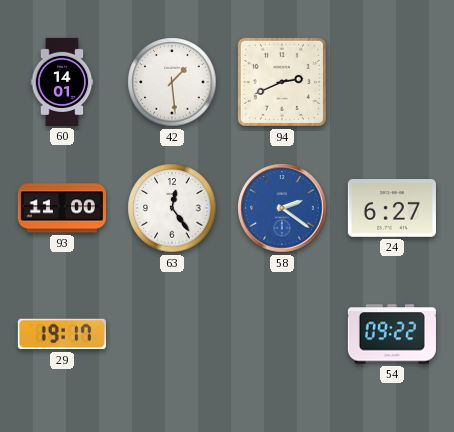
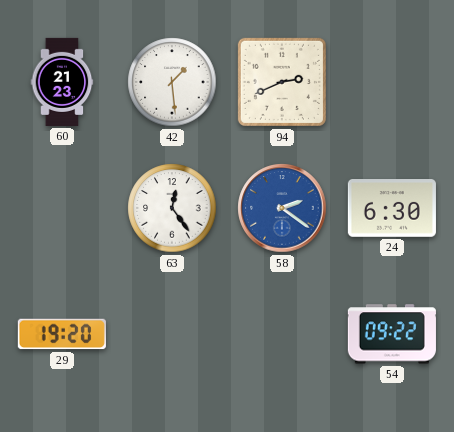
60: 14:01 -> 21:23
93: 11:00 -> none
24: 6:27 -> 6:30
29: 19:17 -> 19:20
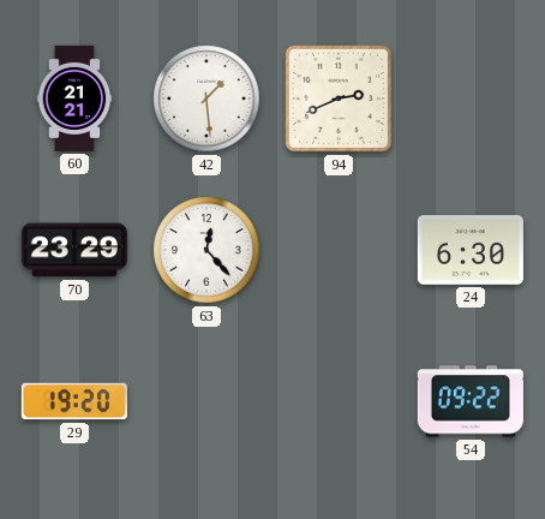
60: 21:23 -> 21:21
70: none -> 23:29
63: 12:24 -> 12:23
58: 2:21 -> none
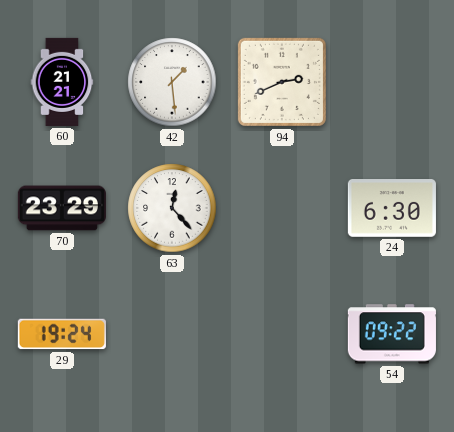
29: 19:20 -> 19:24
